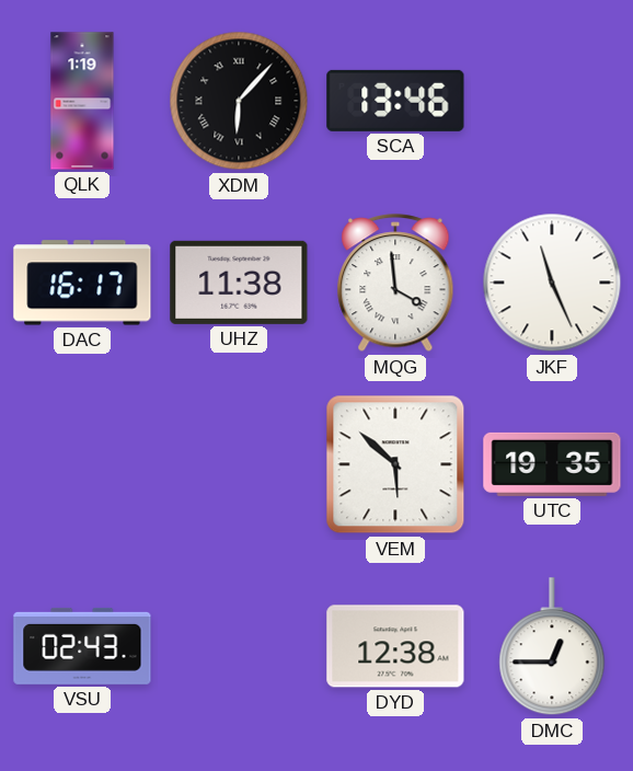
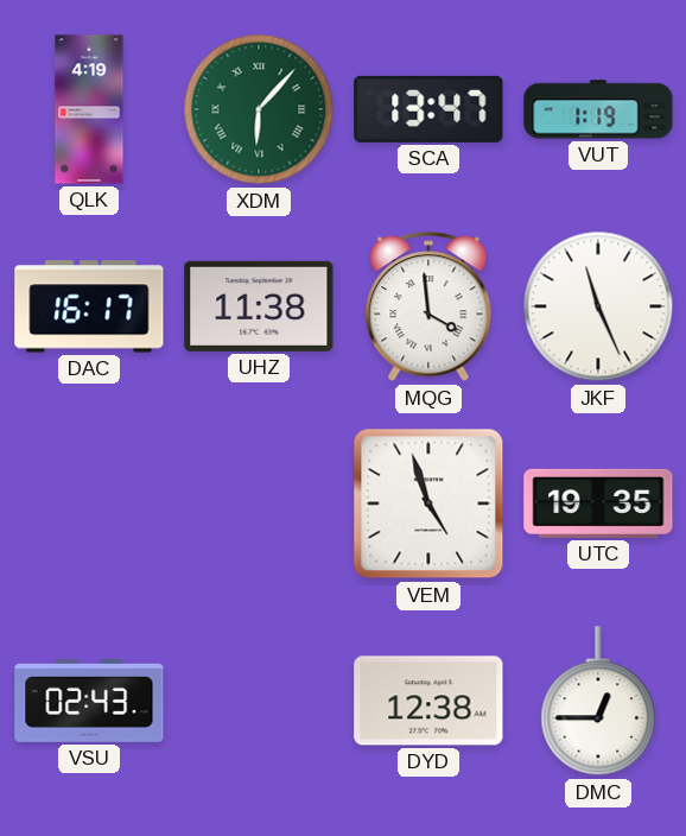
QLK: 1:19 -> 4:19
XDM dial: black -> green
SCA: 13:46 -> 13:47
VUT: none -> 1:19
VEM: 5:52 -> 4:57
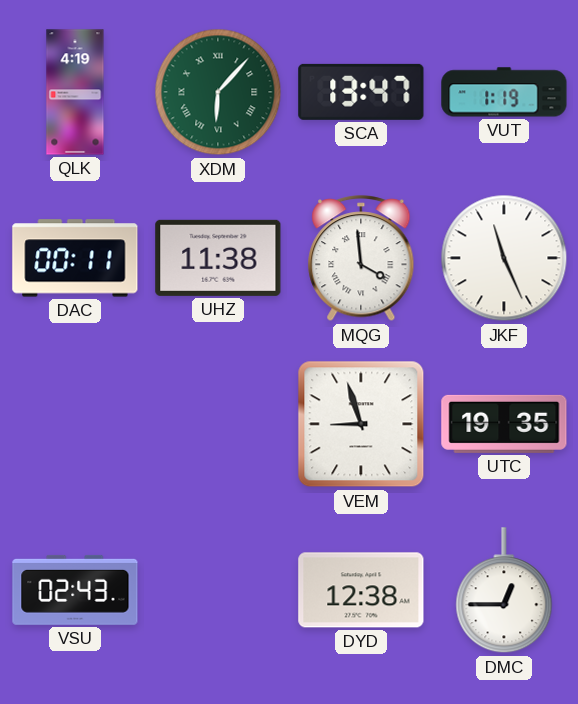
DAC: 16:17 -> 00:11
VEM: 4:57 -> 8:57
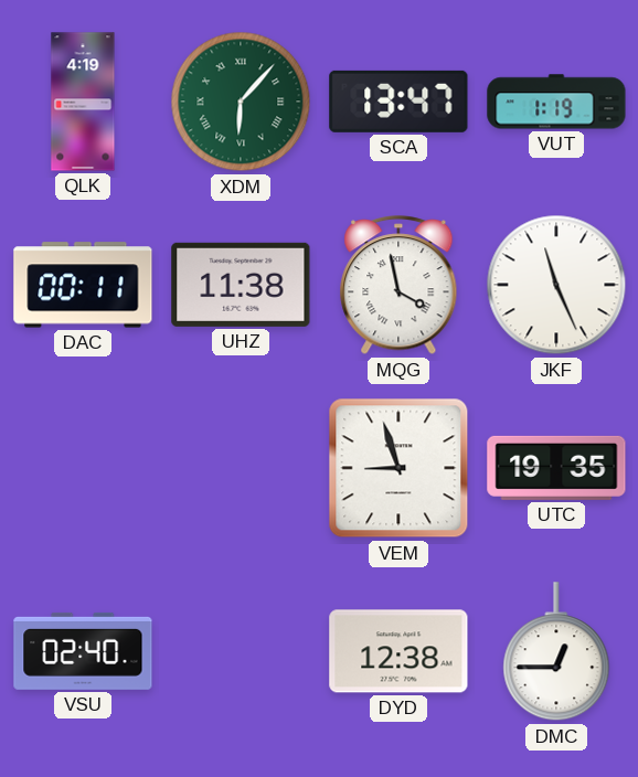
MQG: 3:59 -> 3:58
VSU: 02:43 -> 02:40
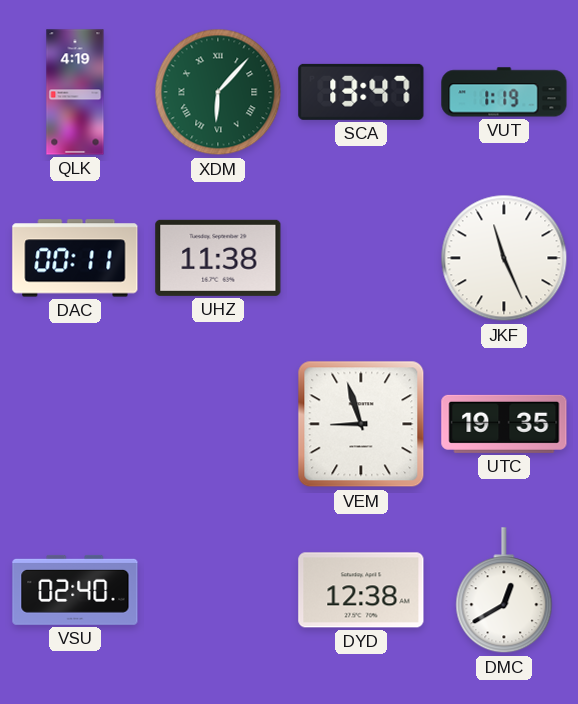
MQG: 3:58 -> none
DMC: 12:45 -> 12:40
